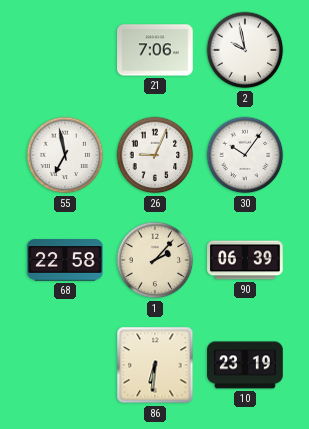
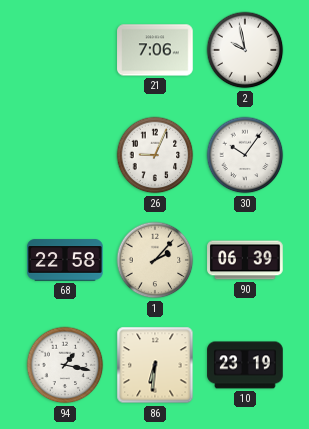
55: 6:58 -> none
94: none -> 1:17
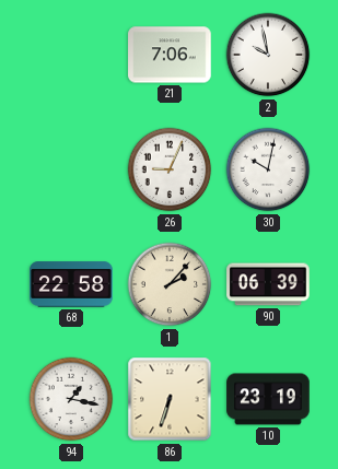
30: 10:06 -> 10:02
86: 6:31 -> 6:33
